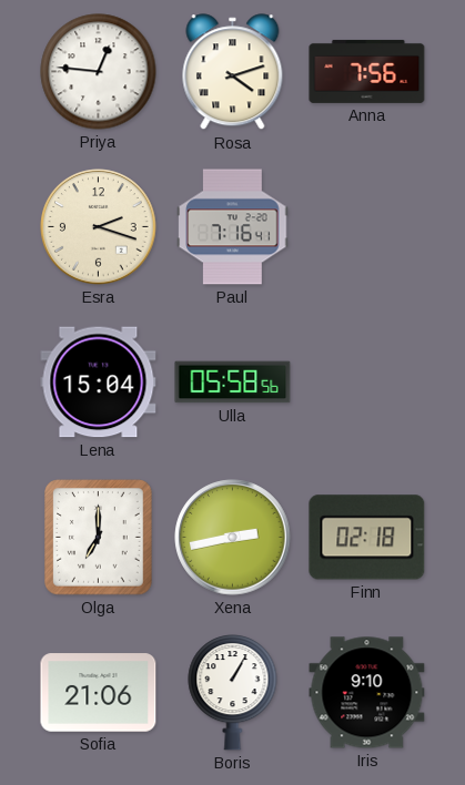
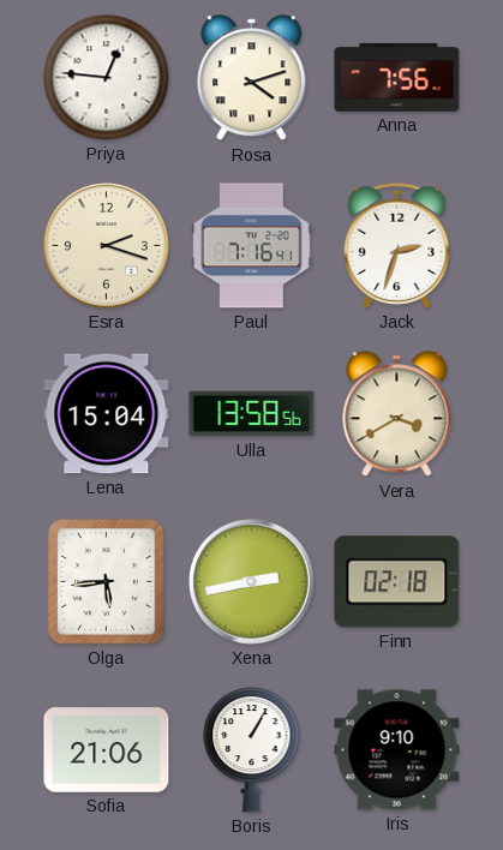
Jack: none -> 2:33
Ulla: 05:58 -> 13:58
Vera: none -> 3:40
Olga: 7:00 -> 5:44
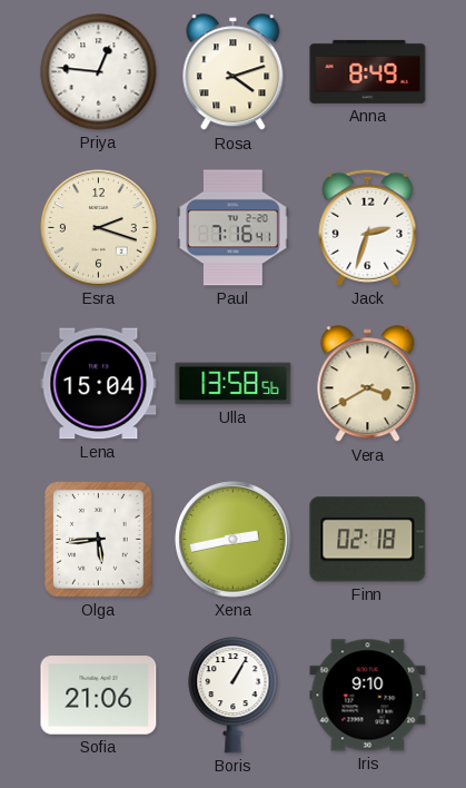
Anna: 7:56 -> 8:49
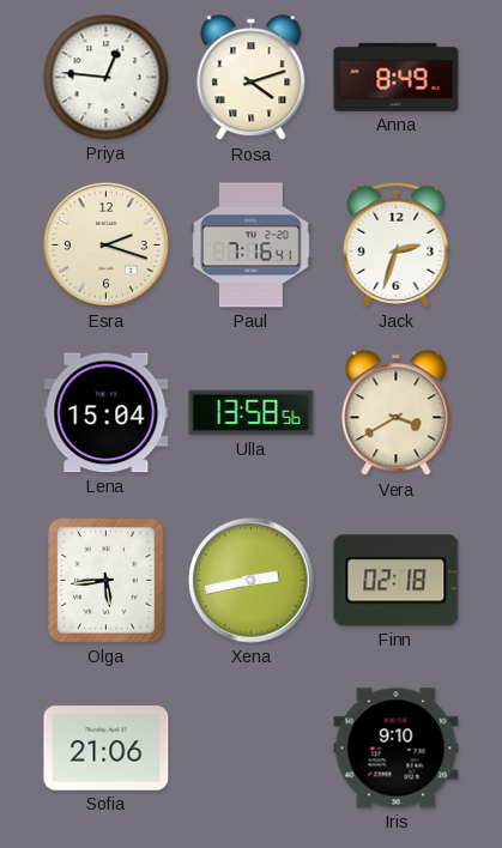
Boris: 1:05 -> none
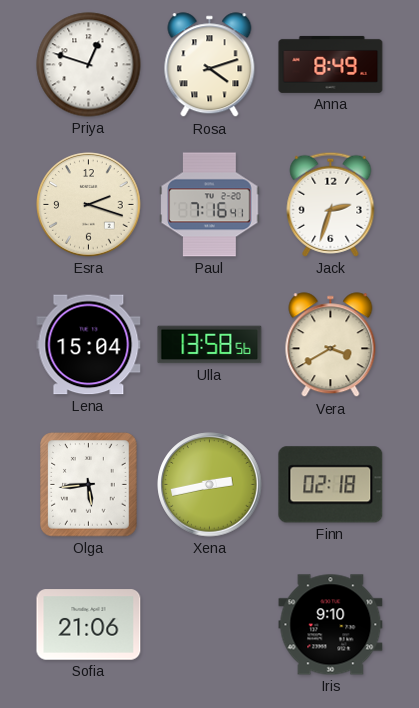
Priya: 12:46 -> 12:48
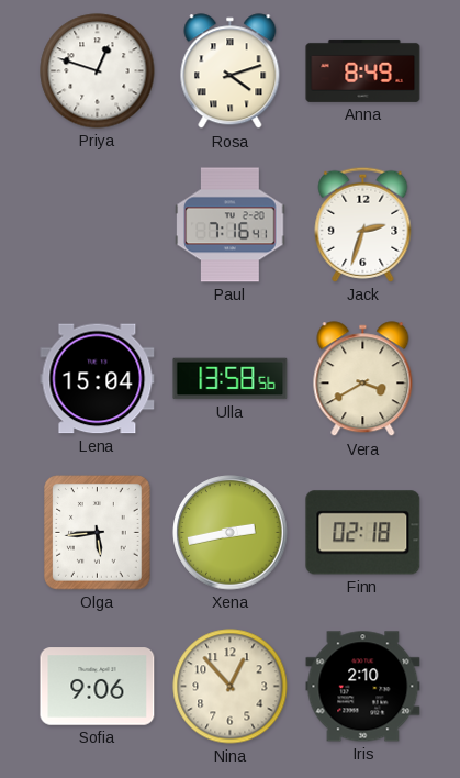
Esra: 2:18 -> none
Sofia: 21:06 -> 9:06
Nina: none -> 12:53
Iris: 9:10 -> 2:10
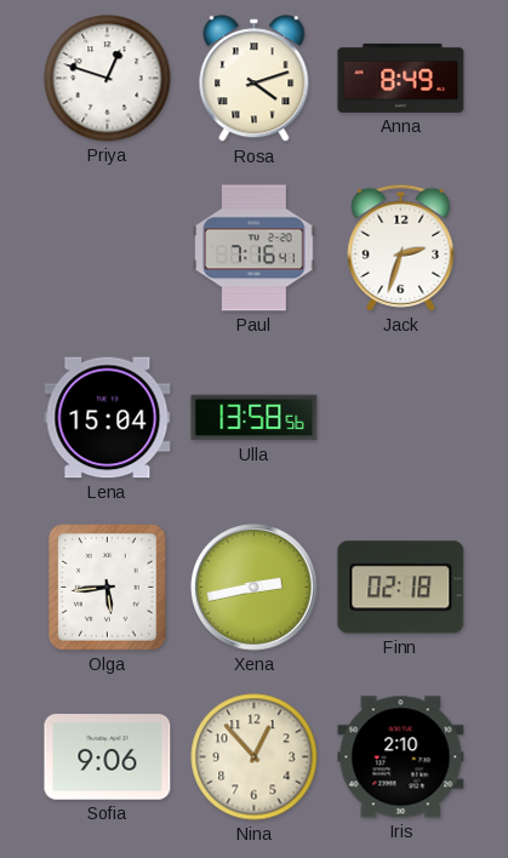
Vera: 3:40 -> none
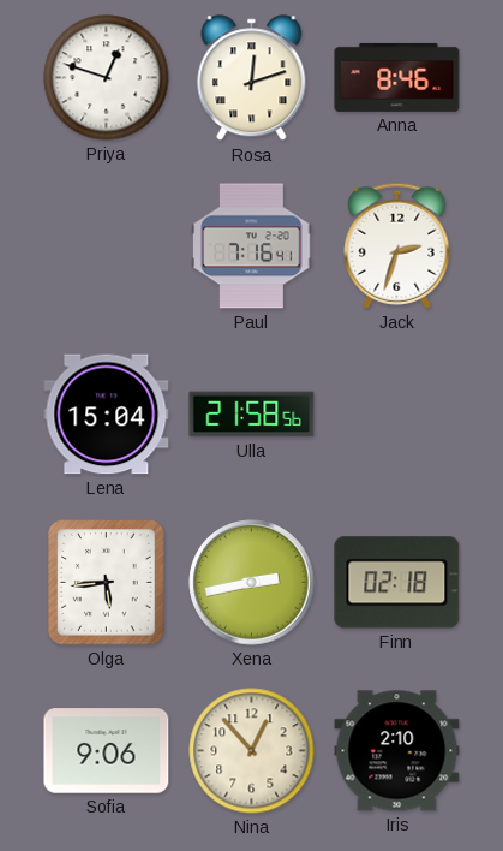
Rosa: 4:12 -> 12:12
Anna: 8:49 -> 8:46
Ulla: 13:58 -> 21:58
